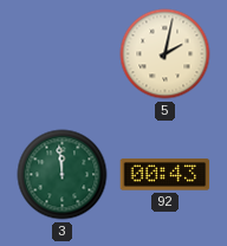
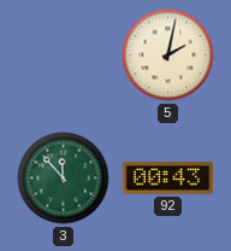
3: 11:59 -> 11:53
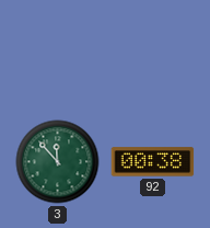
5: 2:02 -> none
92: 00:43 -> 00:38
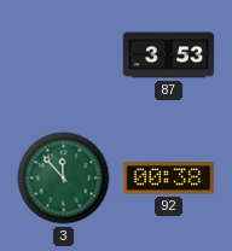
87: none -> 3:53
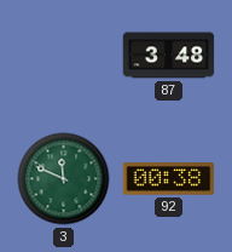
87: 3:53 -> 3:48
3: 11:53 -> 11:49
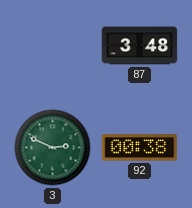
3: 11:49 -> 2:49
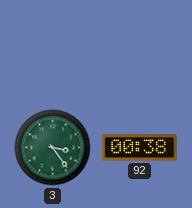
87: 3:48 -> none
3: 2:49 -> 3:24
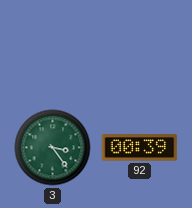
92: 00:38 -> 00:39
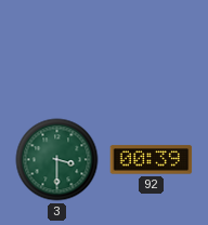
3: 3:24 -> 3:30
